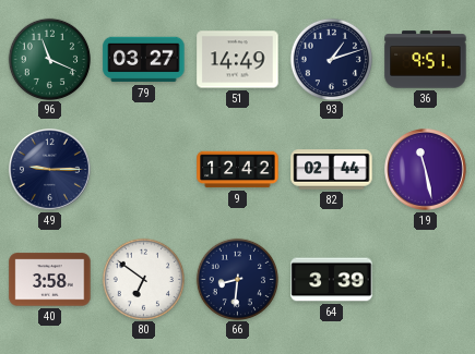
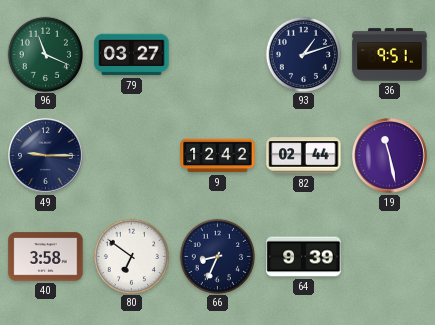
51: 14:49 -> none
66: 8:31 -> 8:34
64: 3:39 -> 9:39
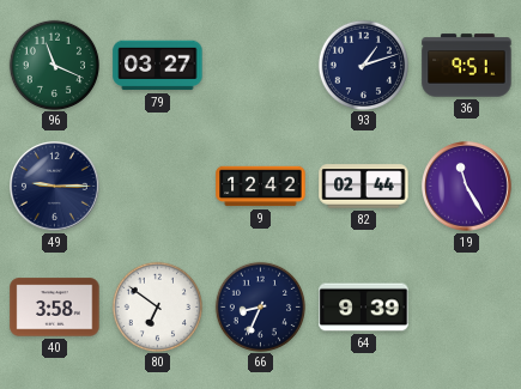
19: 11:28 -> 11:25
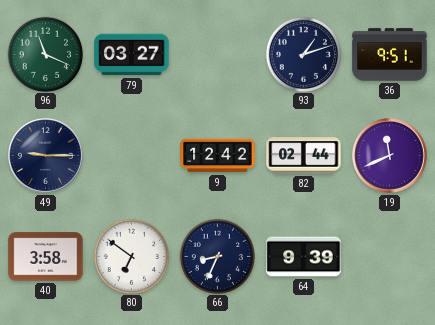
19: 11:25 -> 11:41
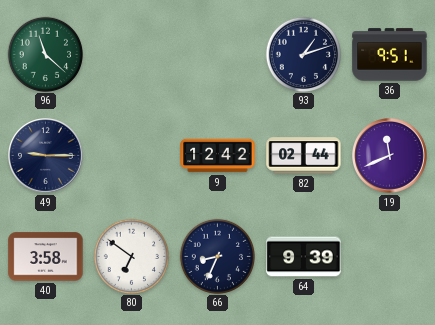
96: 11:19 -> 11:22
79: 03:27 -> none
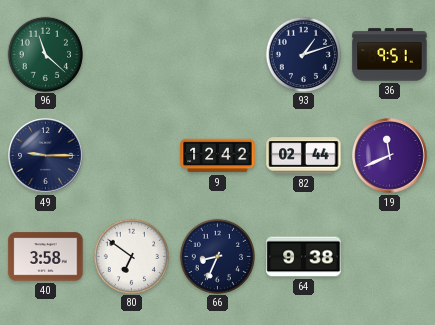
64: 9:39 -> 9:38
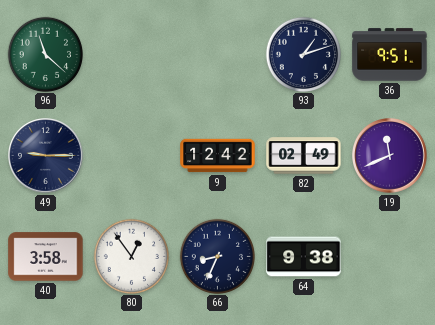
82: 02:44 -> 02:49
80: 6:51 -> 12:54
